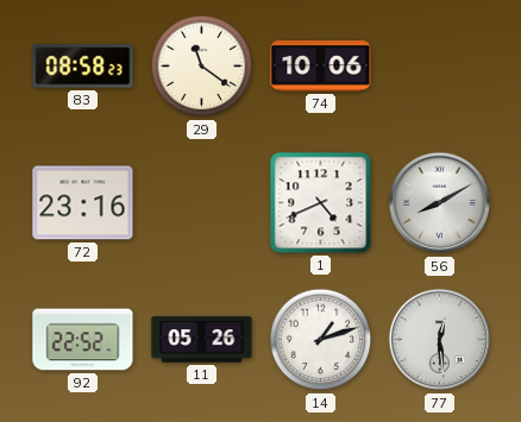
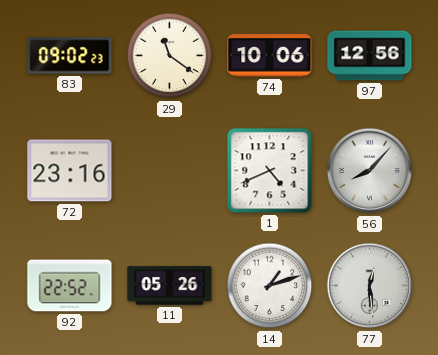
83: 08:58 -> 09:02
97: none -> 12:56
56: 8:10 -> 8:07
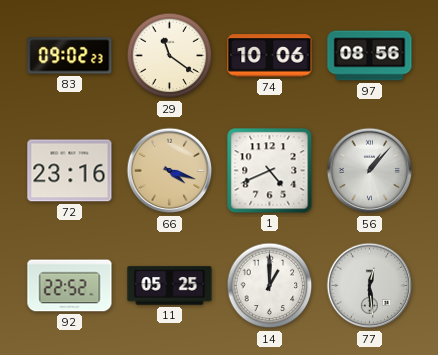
97: 12:56 -> 08:56
66: none -> 4:18
56: 8:07 -> 1:07
11: 05:26 -> 05:25
14: 1:12 -> 1:00
